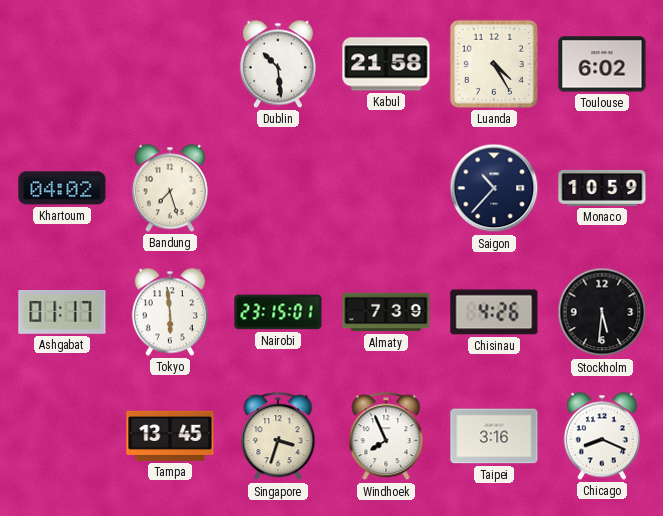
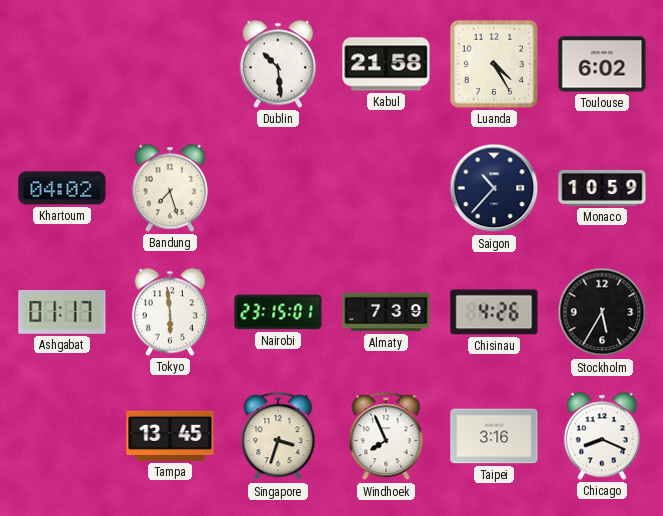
Stockholm: 5:31 -> 5:35
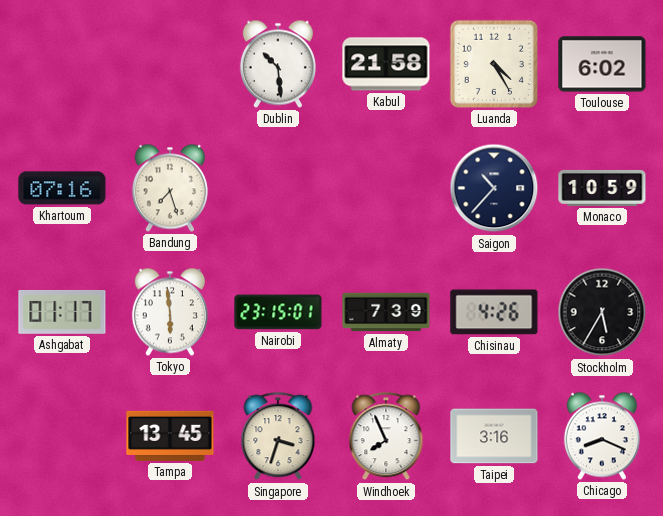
Khartoum: 04:02 -> 07:16
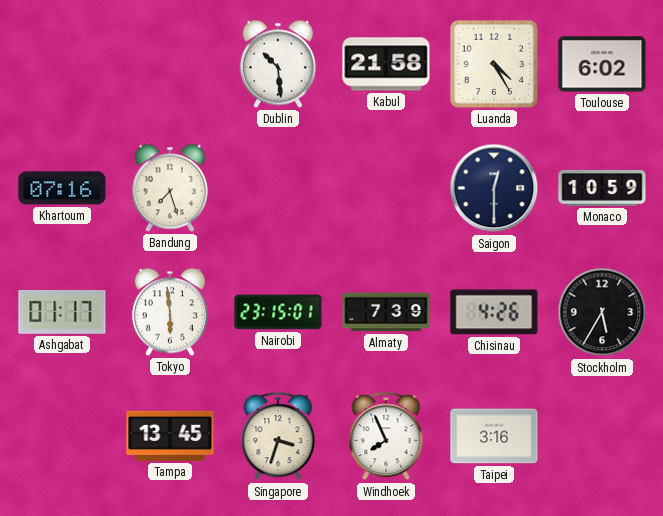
Saigon: 10:37 -> 12:30
Chicago: 8:19 -> none
